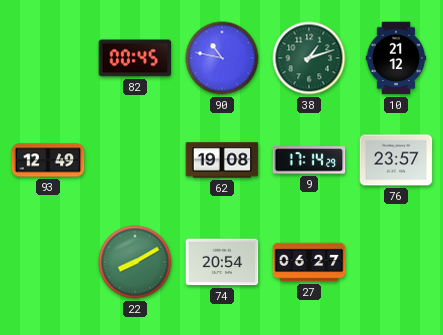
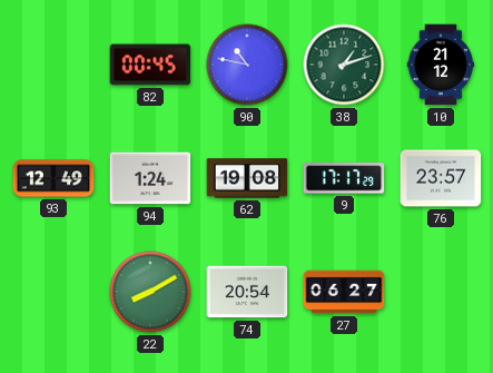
94: none -> 1:24
9: 17:14 -> 17:17
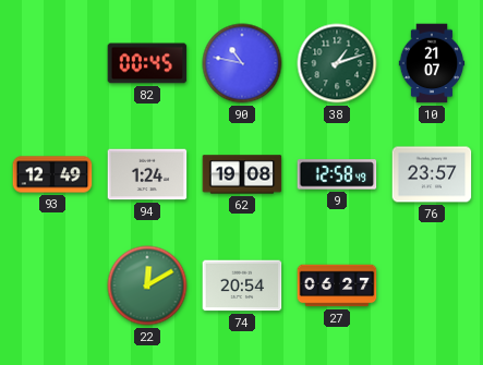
10: 21:12 -> 21:07
9: 17:17 -> 12:58
22: 8:10 -> 12:10
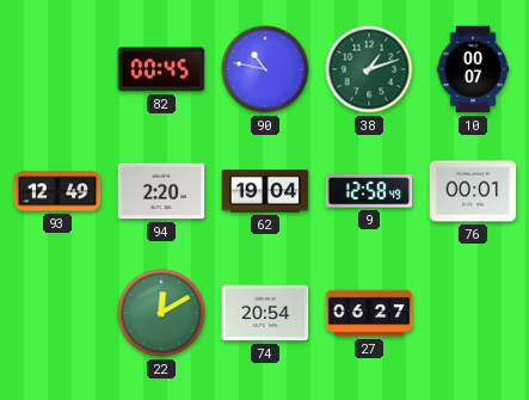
10: 21:07 -> 00:07
94: 1:24 -> 2:20
62: 19:08 -> 19:04
76: 23:57 -> 00:01
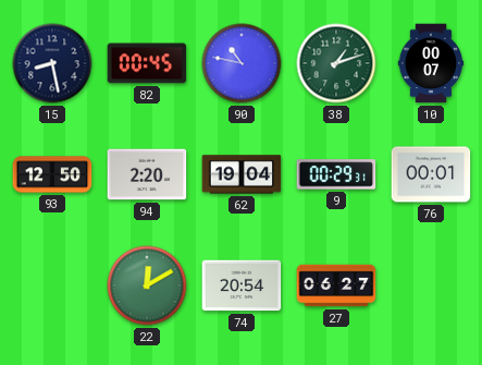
15: none -> 8:28
93: 12:49 -> 12:50
9: 12:58 -> 00:29
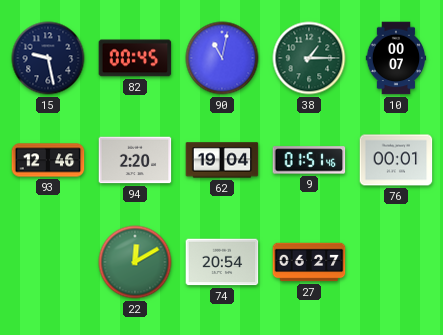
15: 8:28 -> 9:28
90: 10:47 -> 11:02
38: 1:12 -> 1:15
93: 12:50 -> 12:46
9: 00:29 -> 01:51
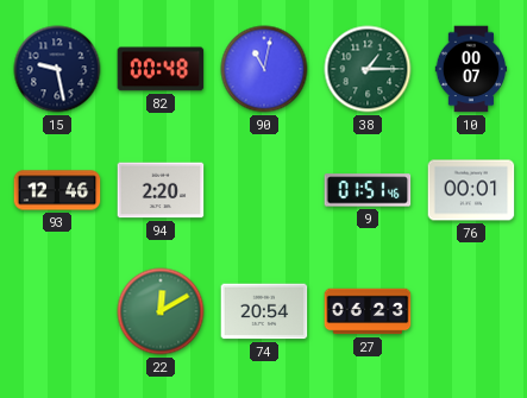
82: 00:45 -> 00:48
62: 19:04 -> none
27: 06:27 -> 06:23
